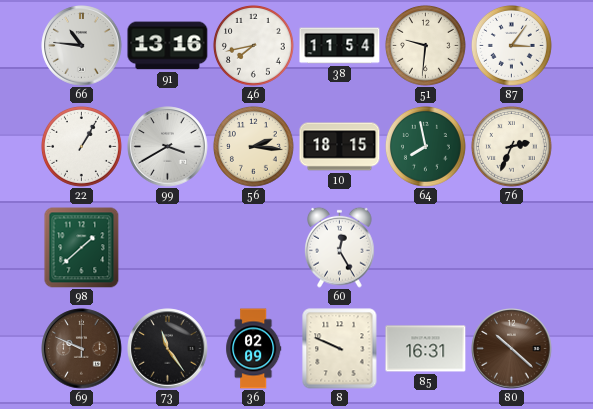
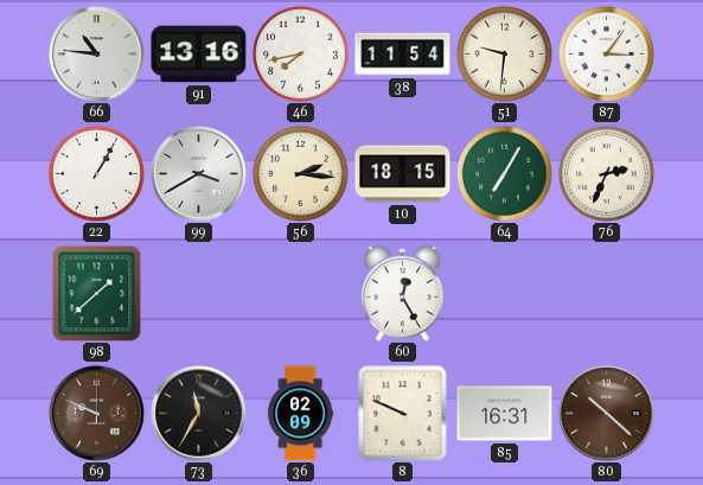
64: 7:58 -> 7:05
73: 11:24 -> 11:35
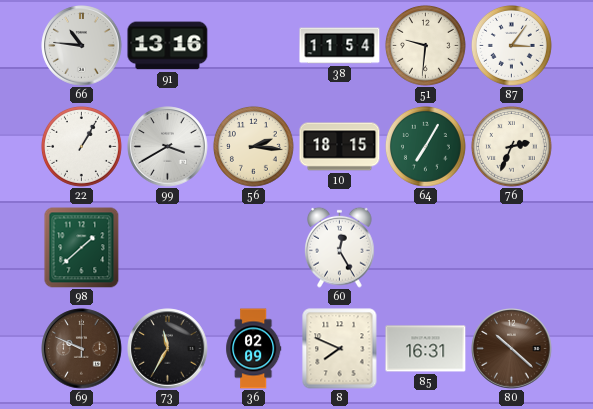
46: 7:43 -> none
8: 9:49 -> 7:49
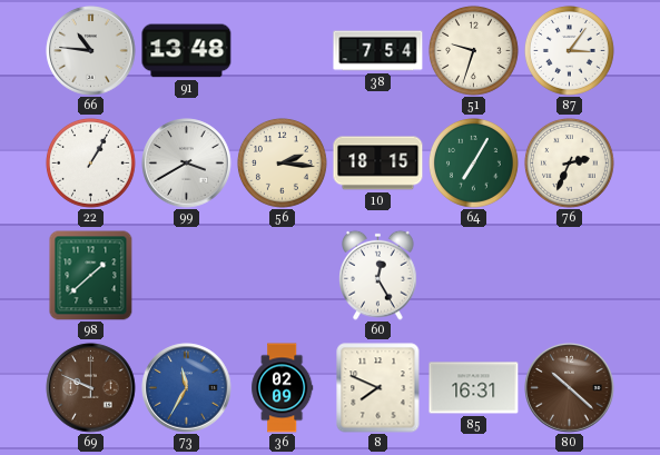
91: 13:16 -> 13:48
38: 11:54 -> 7:54
51: 9:31 -> 9:33
73 dial: black -> blue
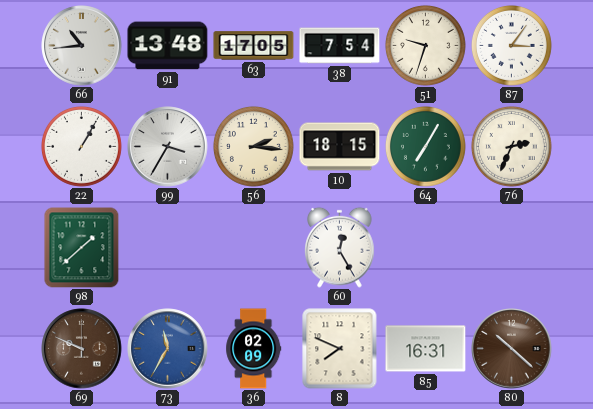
66: 10:46 -> 10:44
63: none -> 17:05
99: 3:40 -> 3:35
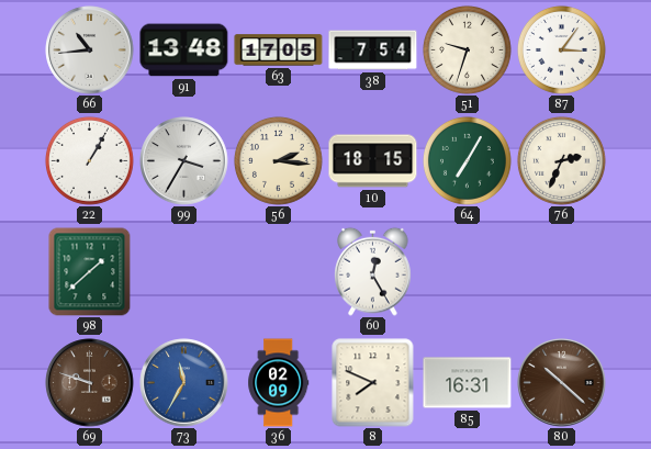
69: 9:49 -> 9:48
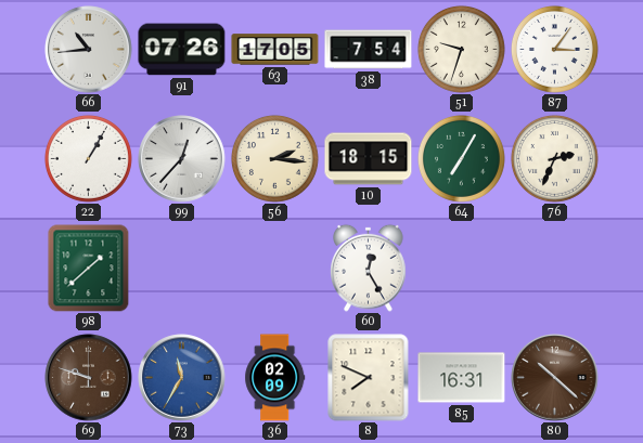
91: 13:48 -> 07:26
99: 3:35 -> 12:37
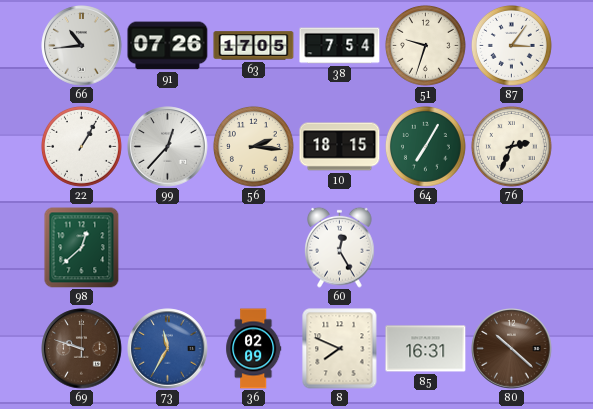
98: 1:38 -> 12:38
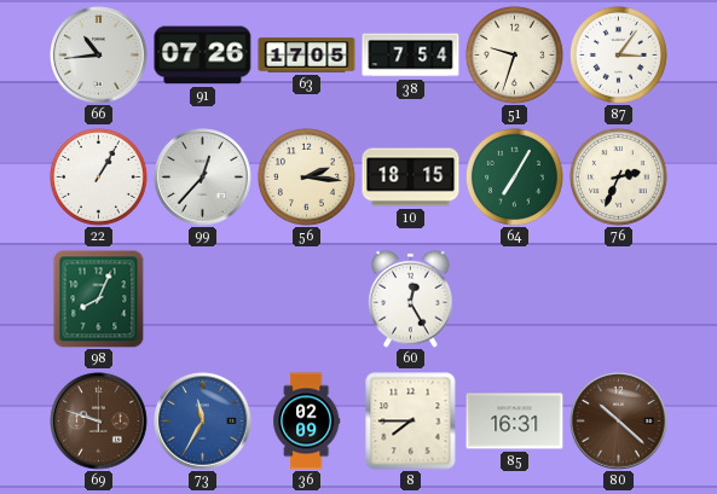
98: 12:38 -> 8:04
8: 7:49 -> 7:45
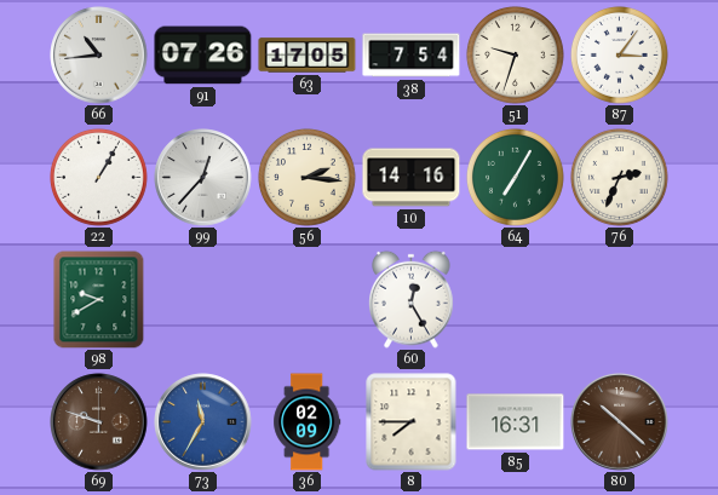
10: 18:15 -> 14:16
98: 8:04 -> 9:40
